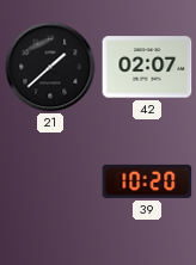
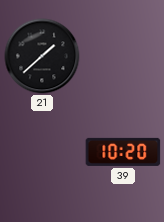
42: 02:07 -> none
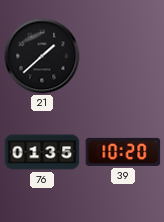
76: none -> 01:35
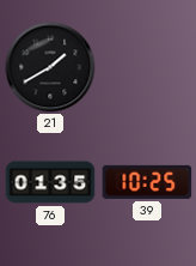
21: 1:38 -> 1:40
39: 10:20 -> 10:25
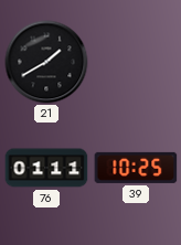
76: 01:35 -> 01:11
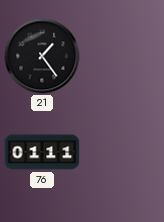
21: 1:40 -> 1:24
39: 10:25 -> none
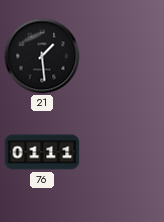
21: 1:24 -> 1:29
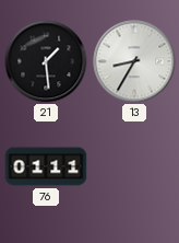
13: none -> 8:35
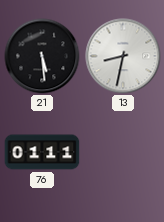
21: 1:29 -> 5:29
13: 8:35 -> 8:32
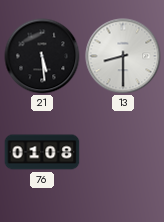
13: 8:32 -> 8:30
76: 01:11 -> 01:08
